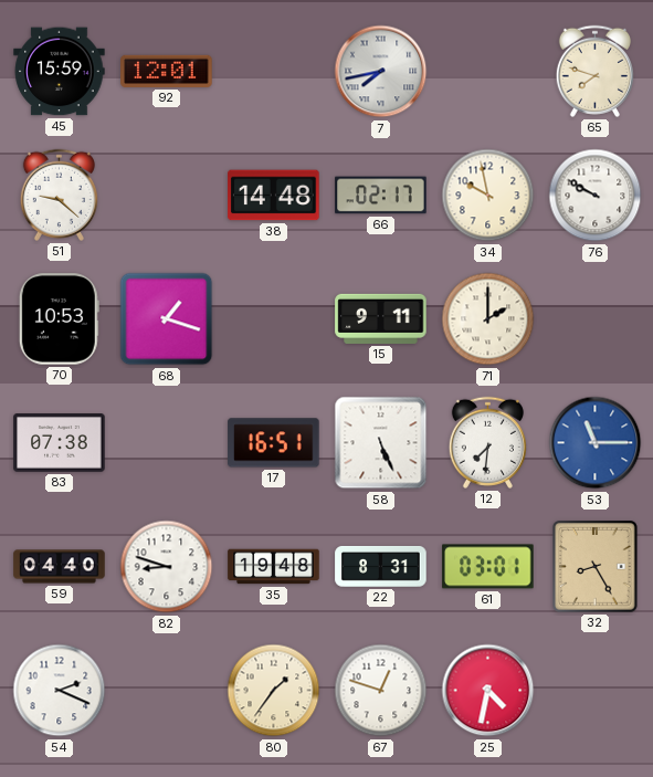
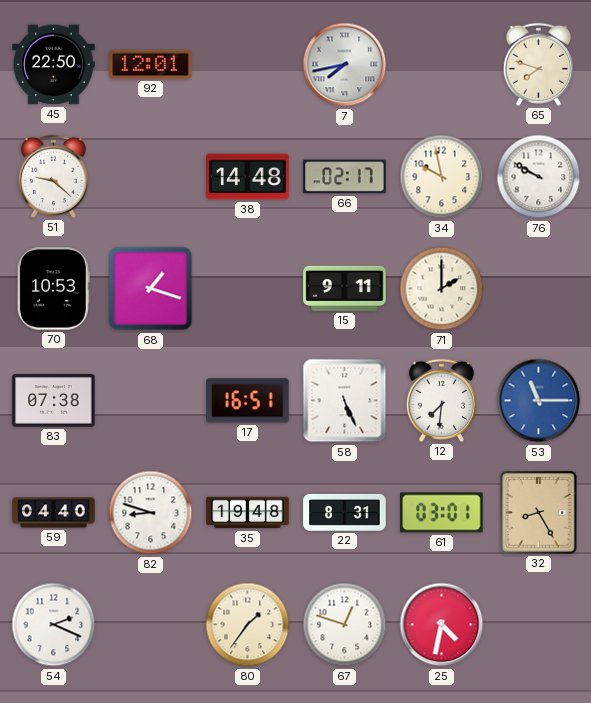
45: 15:59 -> 22:50
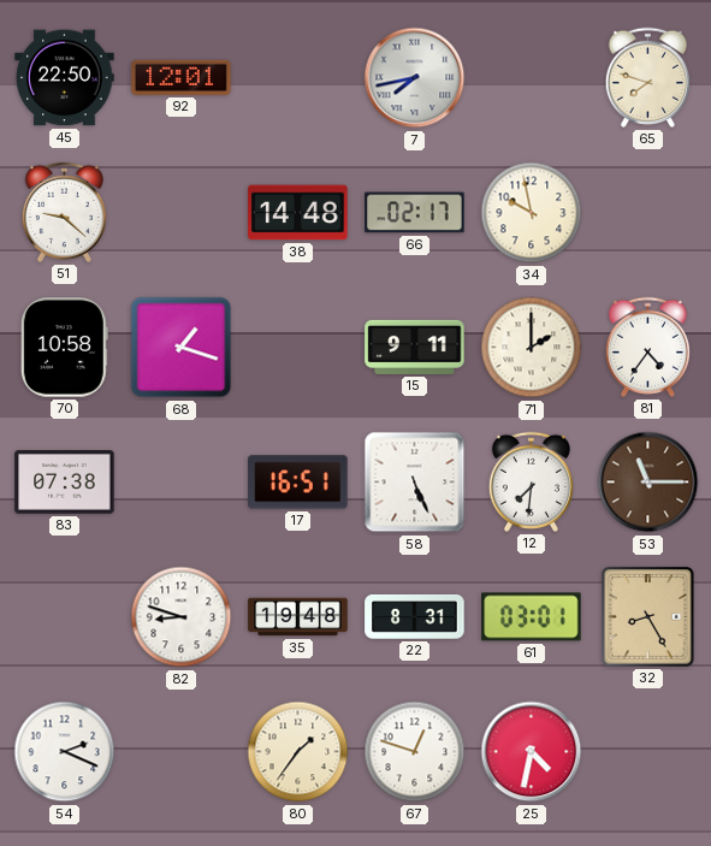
76: 9:50 -> none
70: 10:53 -> 10:58
81: none -> 4:36
53 dial: blue -> brown
59: 04:40 -> none
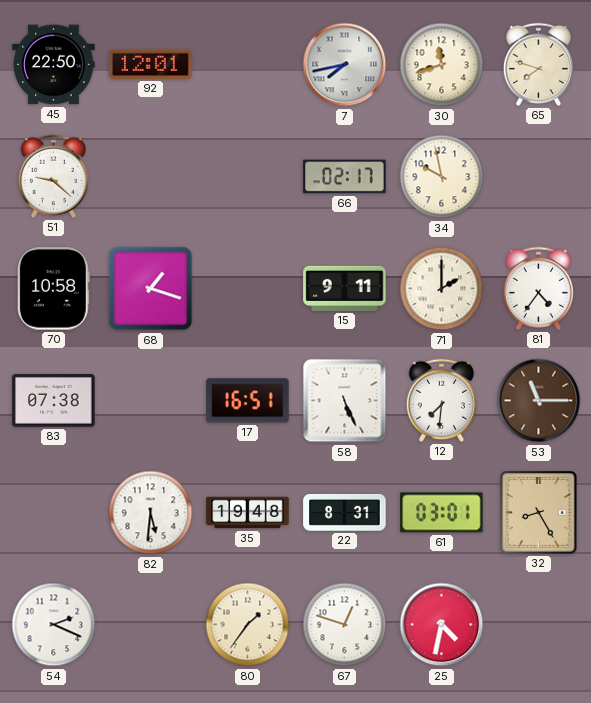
30: none -> 11:42
38: 14:48 -> none
82: 8:48 -> 5:31
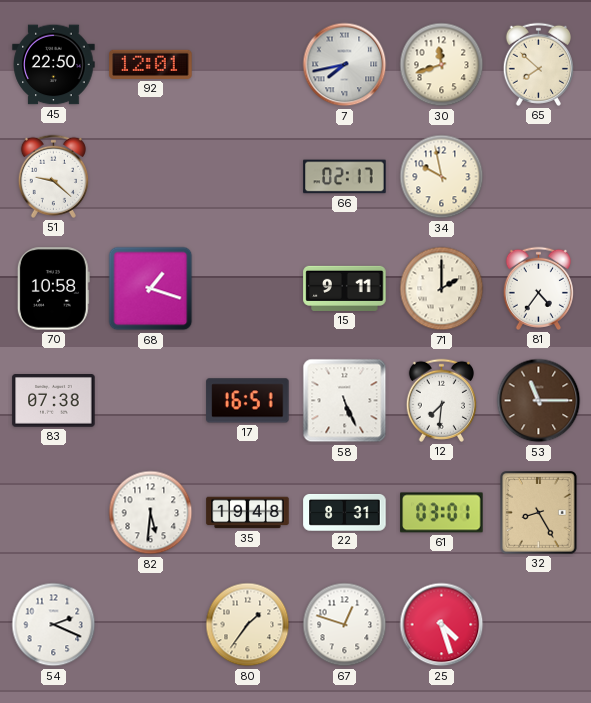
65: 7:48 -> 7:52
25: 4:32 -> 4:27
